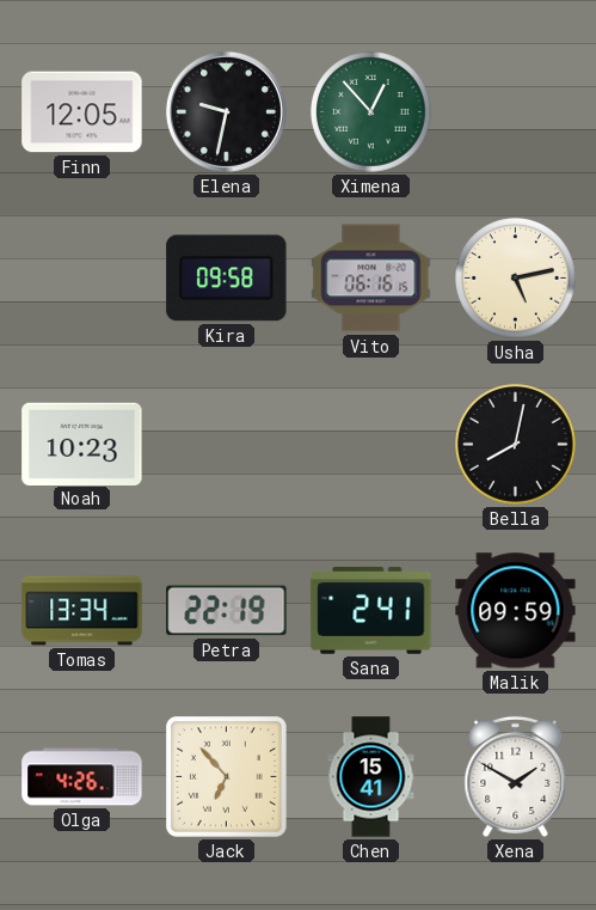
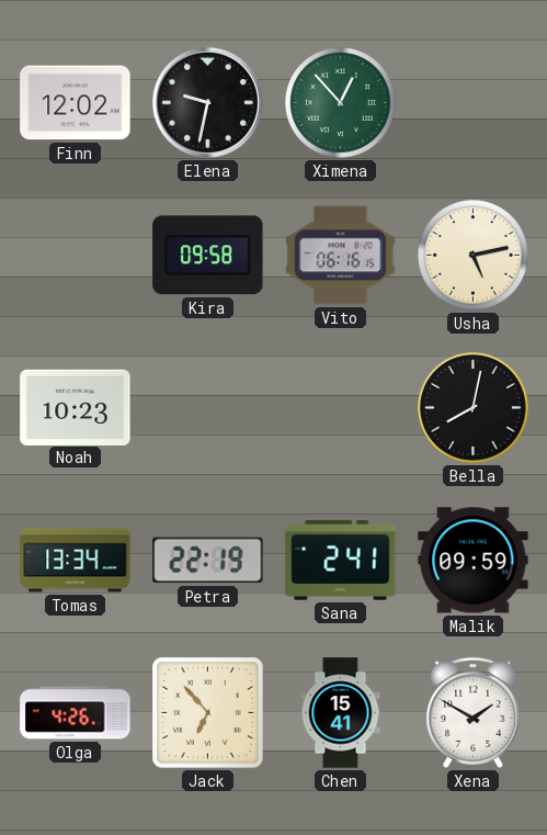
Finn: 12:05 -> 12:02
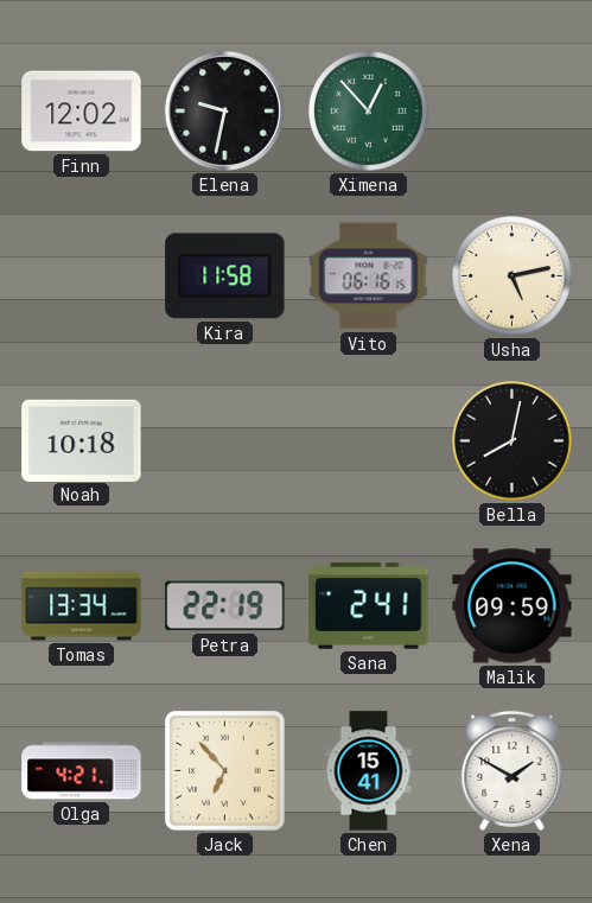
Kira: 09:58 -> 11:58
Noah: 10:23 -> 10:18
Olga: 4:26 -> 4:21
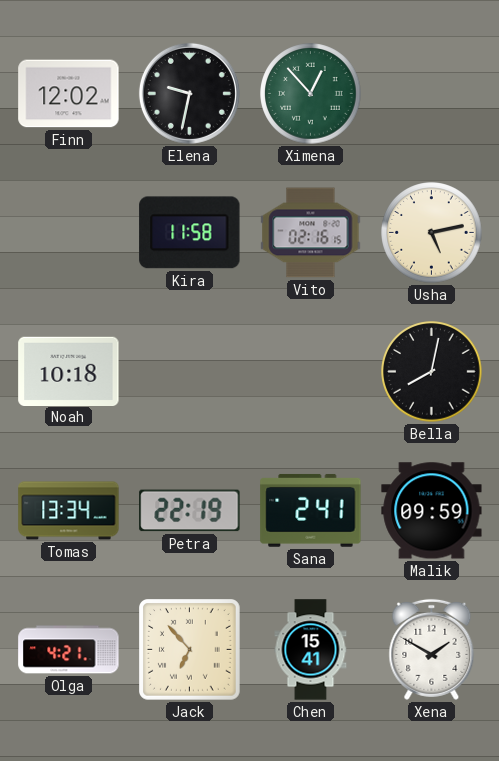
Vito: 06:16 -> 02:16
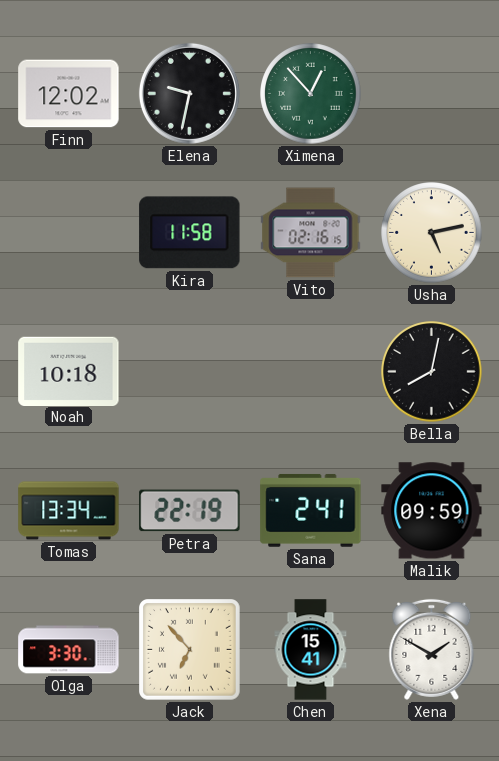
Olga: 4:21 -> 3:30
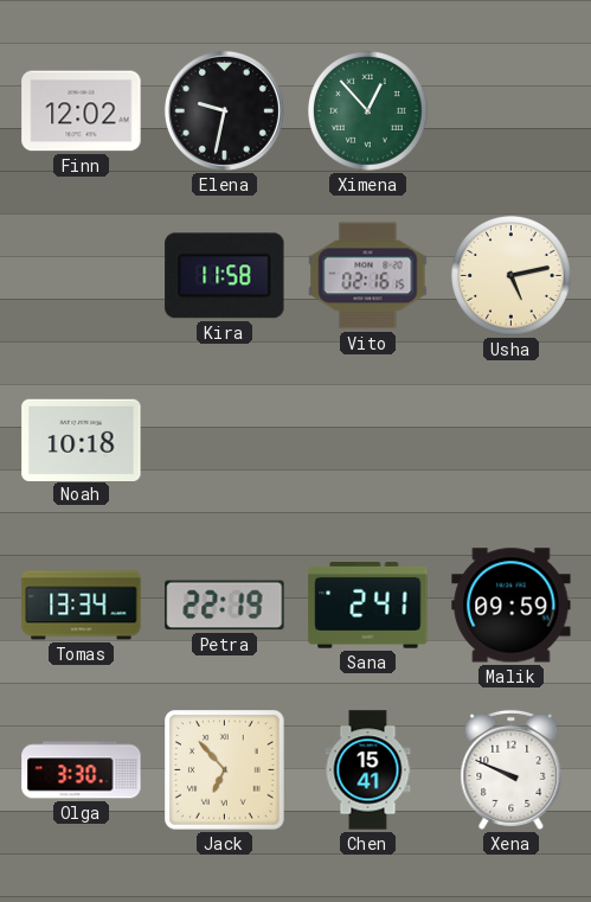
Bella: 8:02 -> none
Xena: 1:50 -> 9:49
